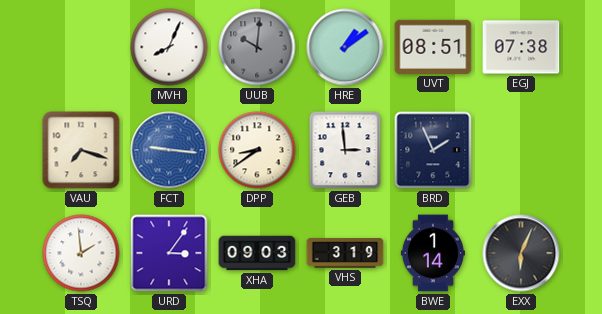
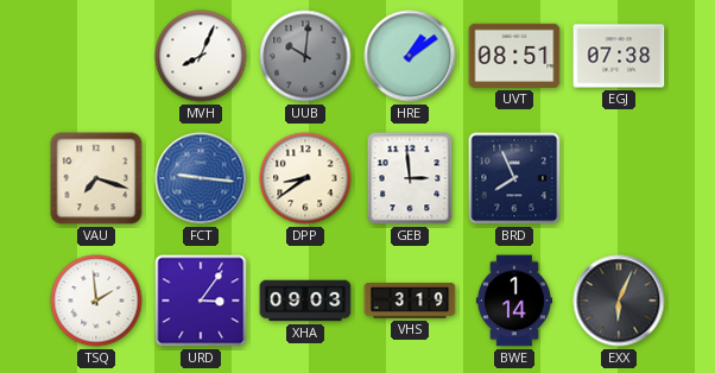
BRD: 1:56 -> 7:56
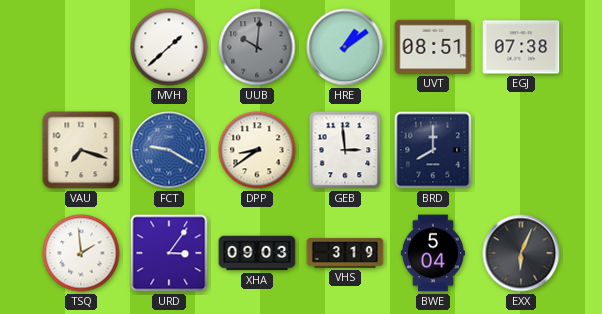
MVH: 8:04 -> 1:38
FCT: 9:16 -> 9:20
BRD: 7:56 -> 8:00
BWE: 1:14 -> 5:04
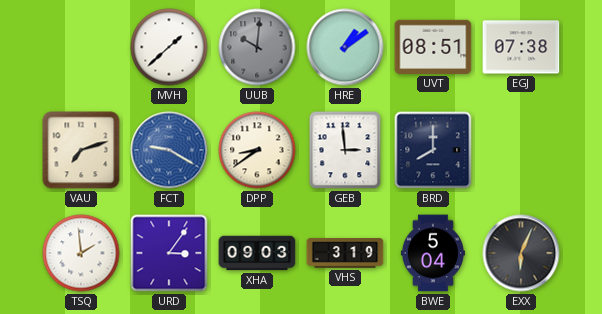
VAU: 7:18 -> 7:12
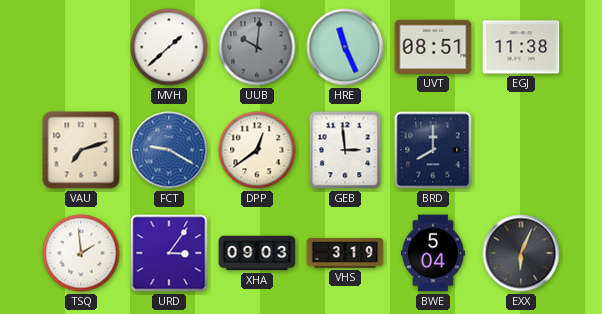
HRE: 1:09 -> 11:26
EGJ: 07:38 -> 11:38
DPP: 8:39 -> 12:39
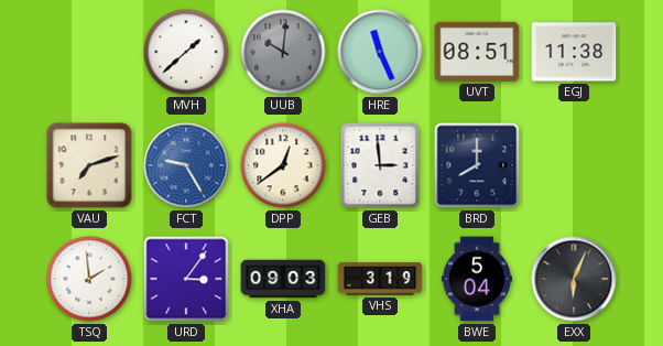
FCT: 9:20 -> 9:25
